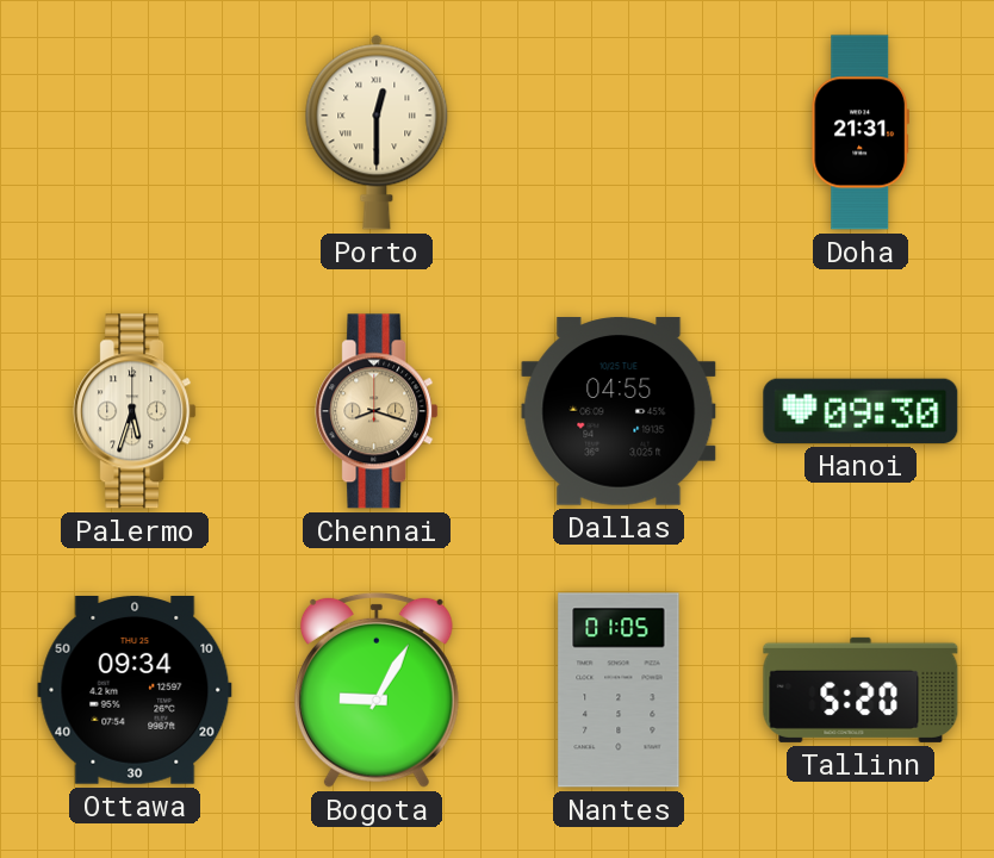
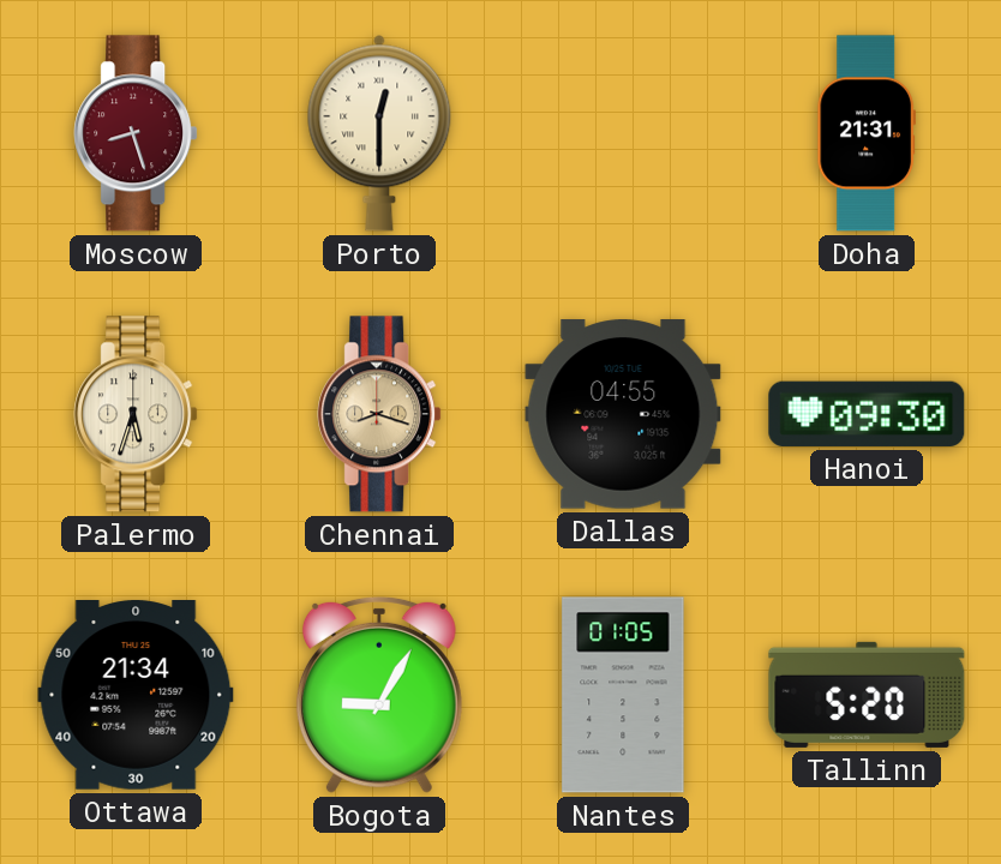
Moscow: none -> 8:27
Ottawa: 09:34 -> 21:34
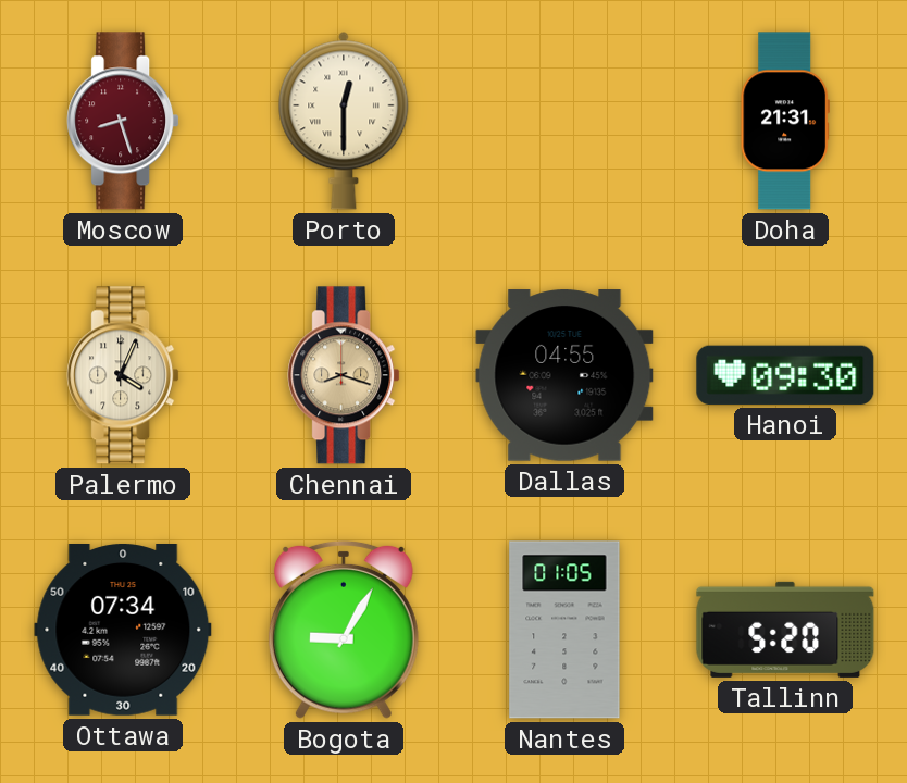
Palermo: 5:33 -> 4:04
Ottawa: 21:34 -> 07:34
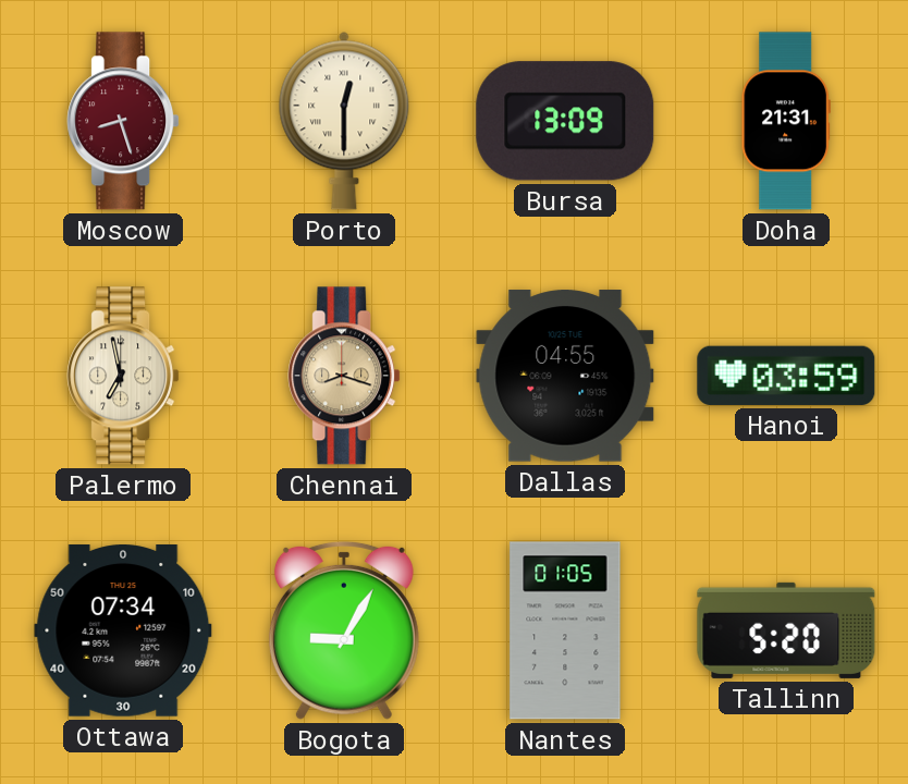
Bursa: none -> 13:09
Palermo: 4:04 -> 6:58
Hanoi: 09:30 -> 03:59
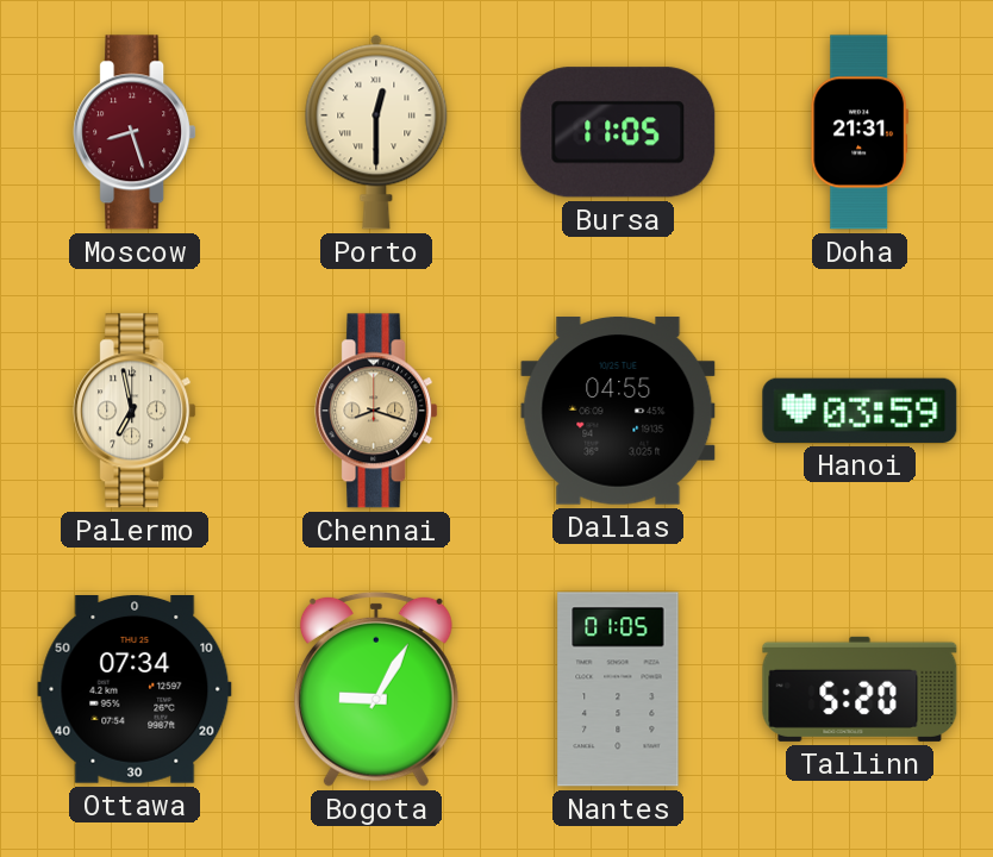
Bursa: 13:09 -> 11:05
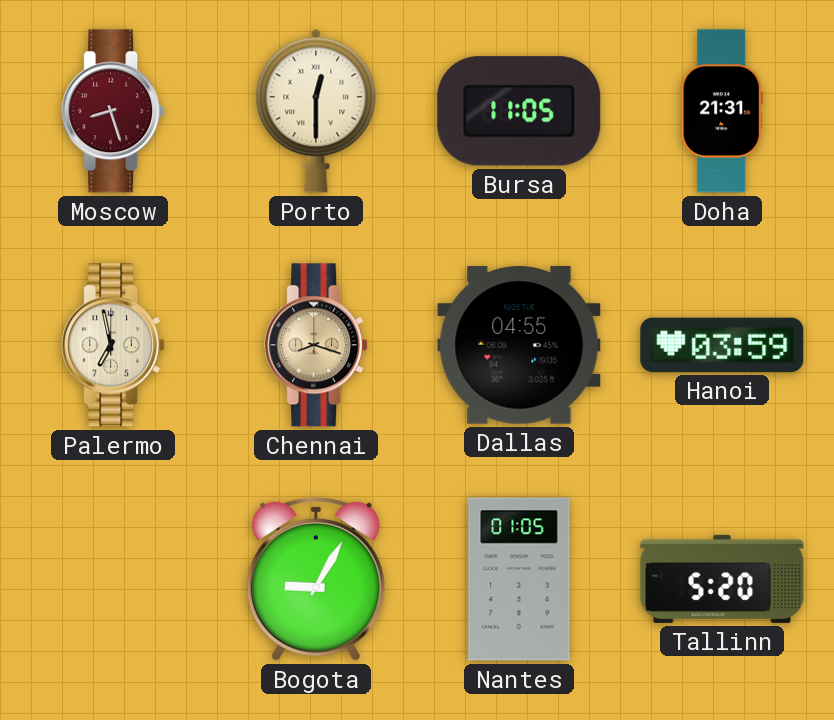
Ottawa: 07:34 -> none
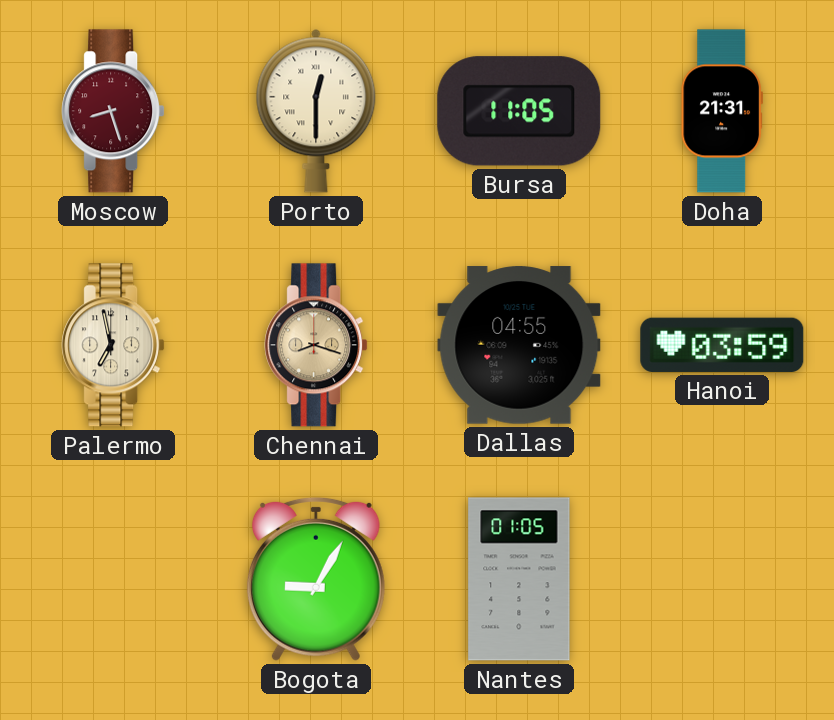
Tallinn: 5:20 -> none
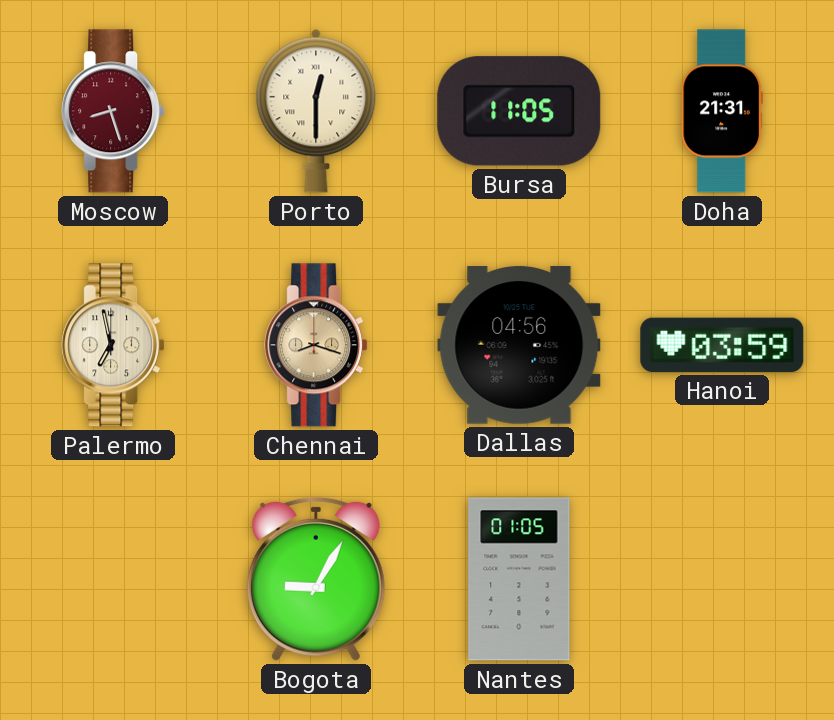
Dallas: 04:55 -> 04:56
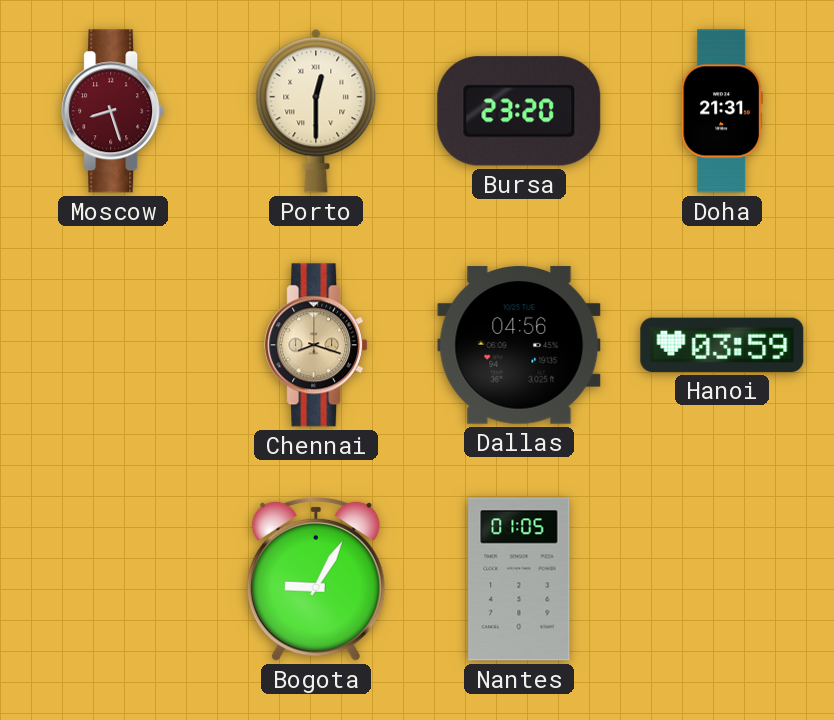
Bursa: 11:05 -> 23:20
Palermo: 6:58 -> none
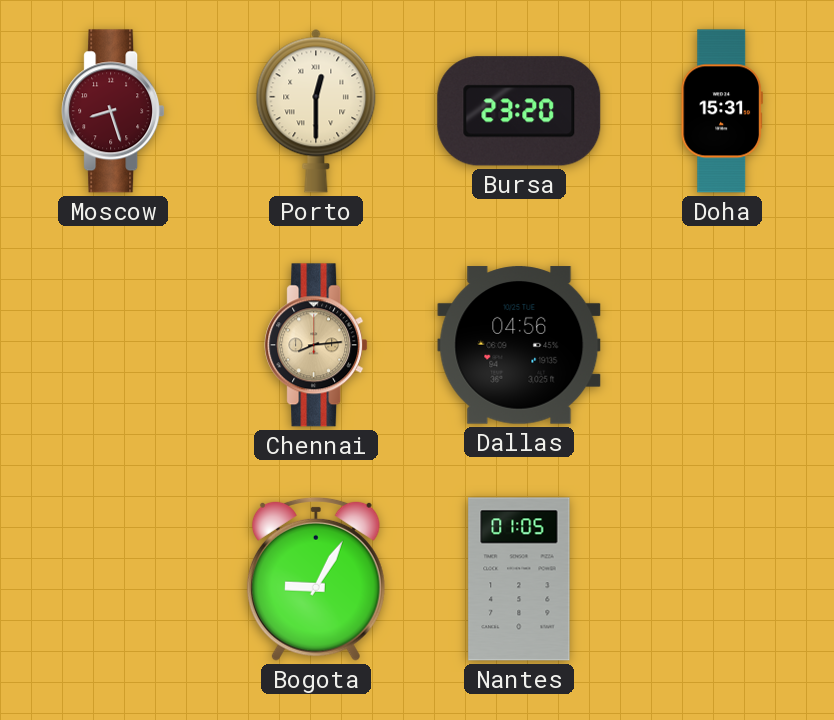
Doha: 21:31 -> 15:31
Chennai: 8:18 -> 8:14
Hanoi: 03:59 -> none
